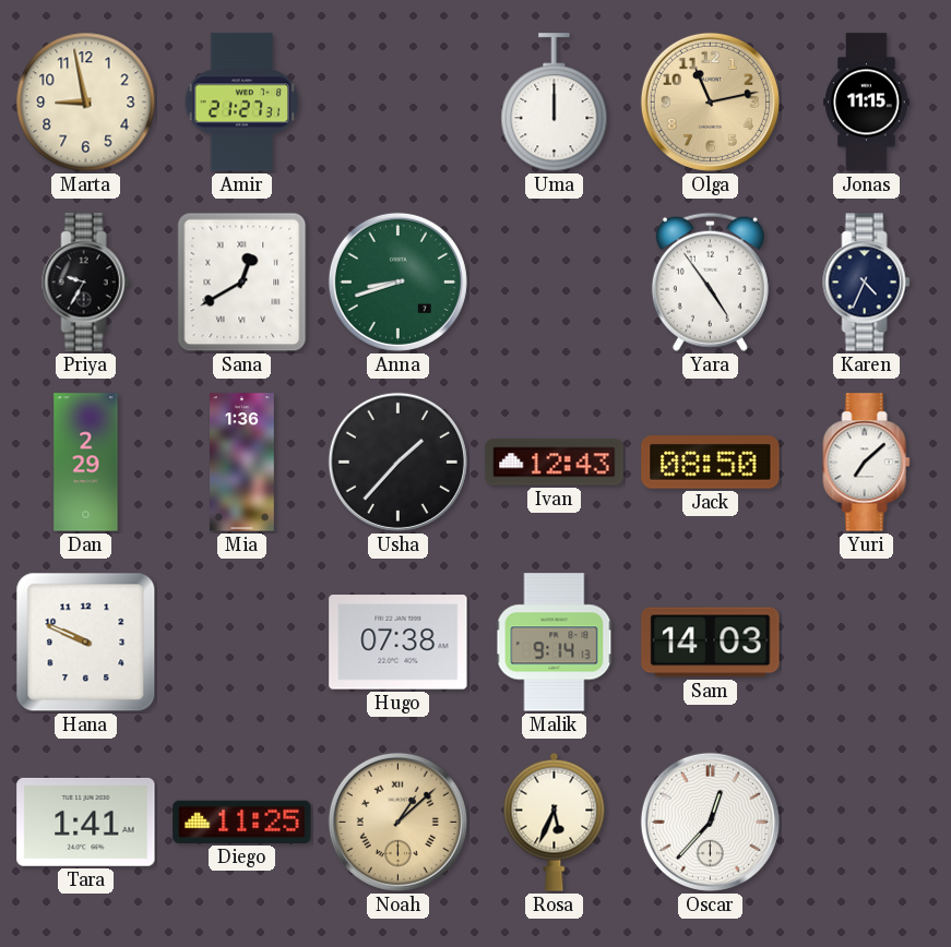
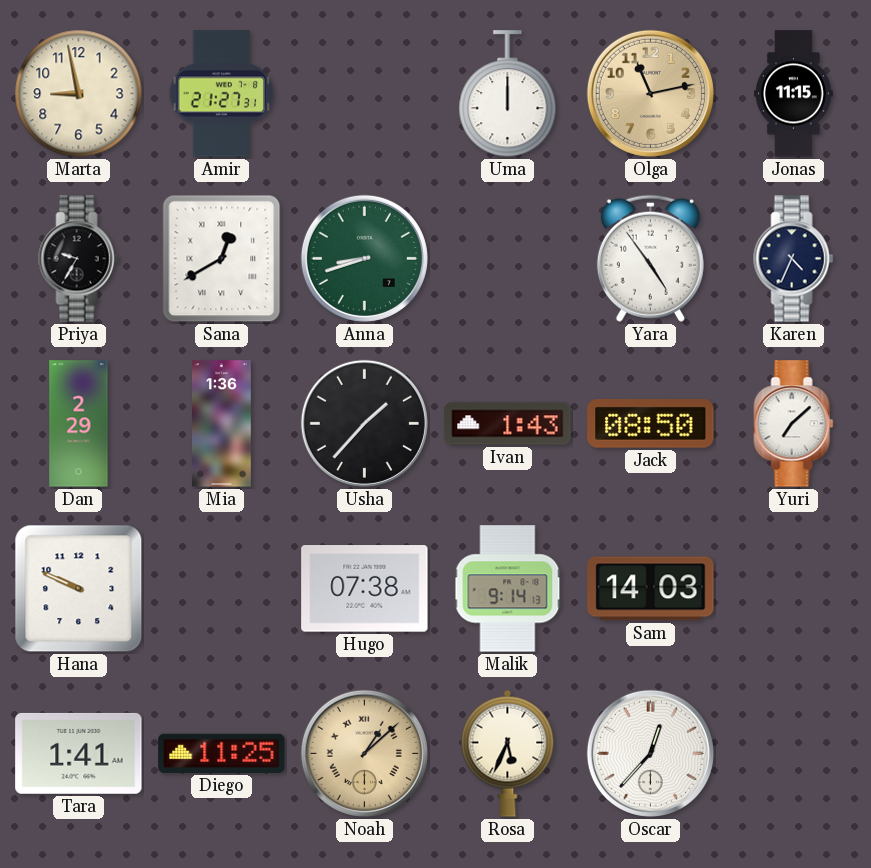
Ivan: 12:43 -> 1:43
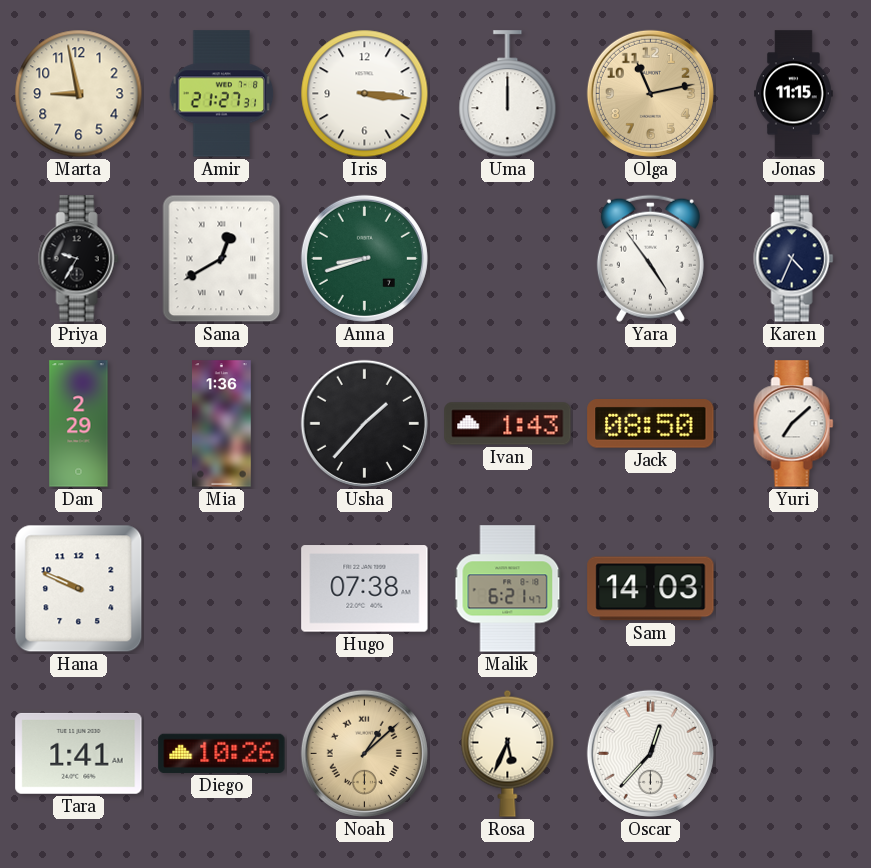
Iris: none -> 3:16
Malik: 9:14 -> 6:21
Diego: 11:25 -> 10:26
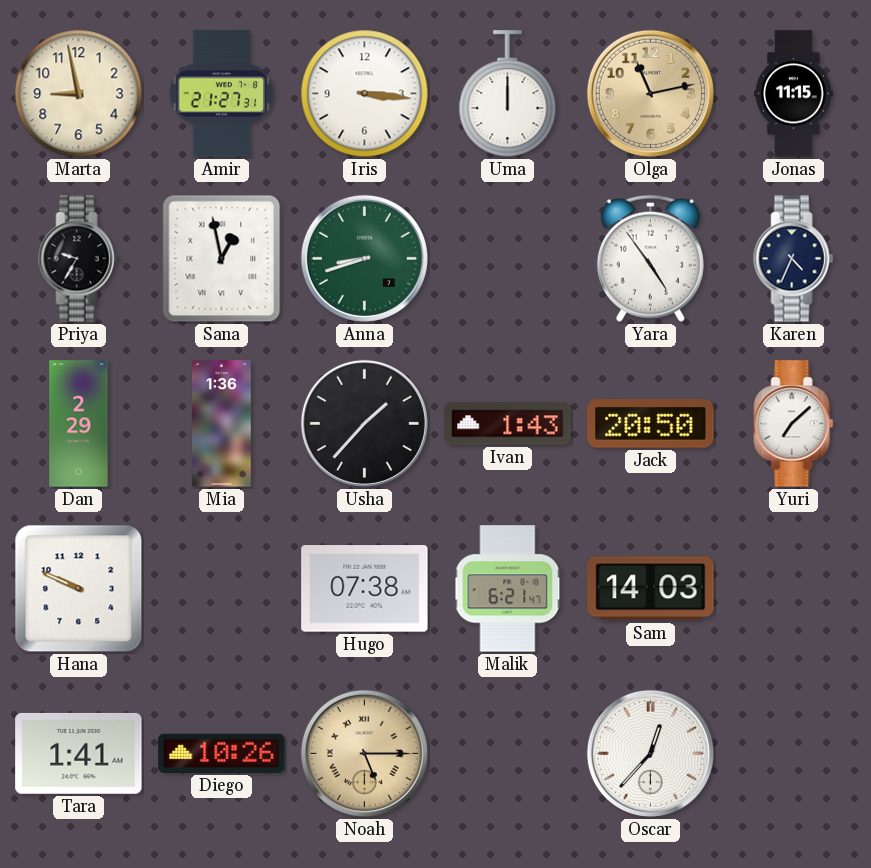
Sana: 12:40 -> 12:58
Jack: 08:50 -> 20:50
Noah: 1:08 -> 5:15
Rosa: 5:34 -> none
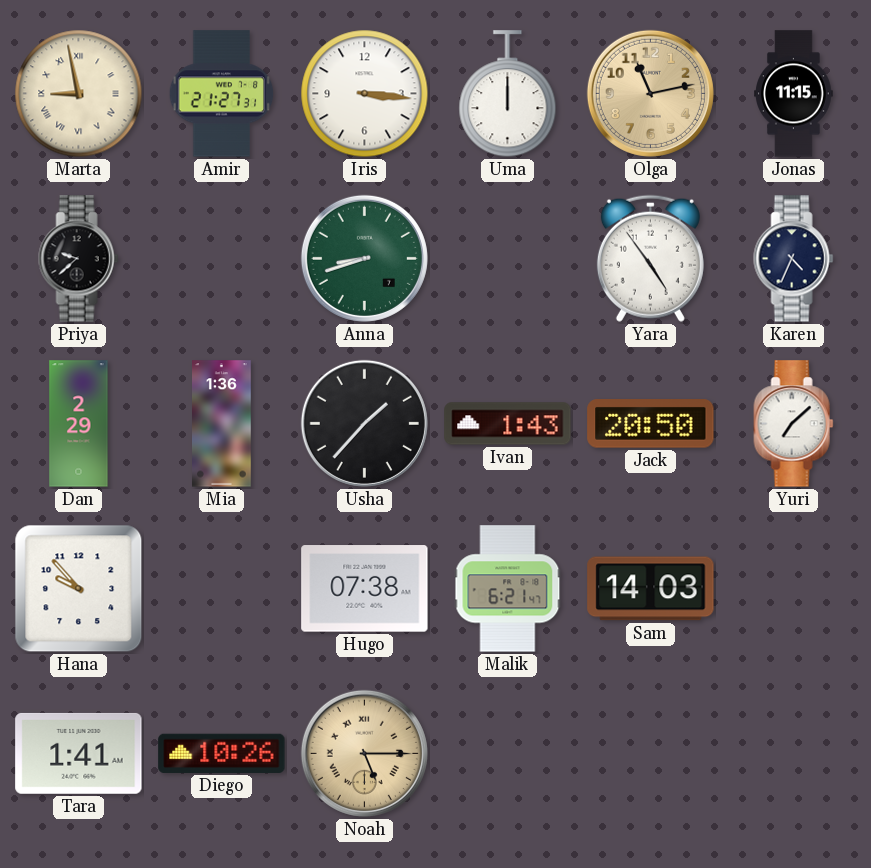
Marta numerals: Arabic -> Roman
Priya: 9:35 -> 9:38
Sana: 12:58 -> none
Hana: 9:49 -> 9:53
Oscar: 12:37 -> none
